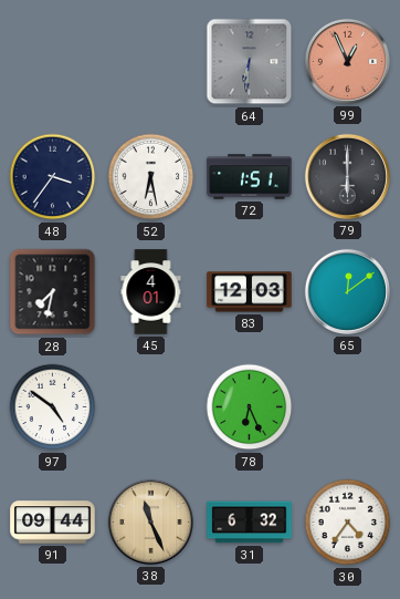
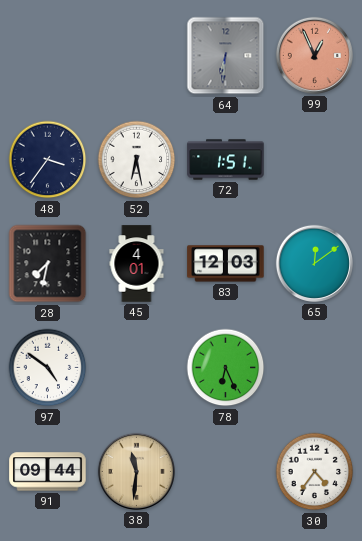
79: 6:00 -> none
38: 11:26 -> 11:31
31: 6:32 -> none
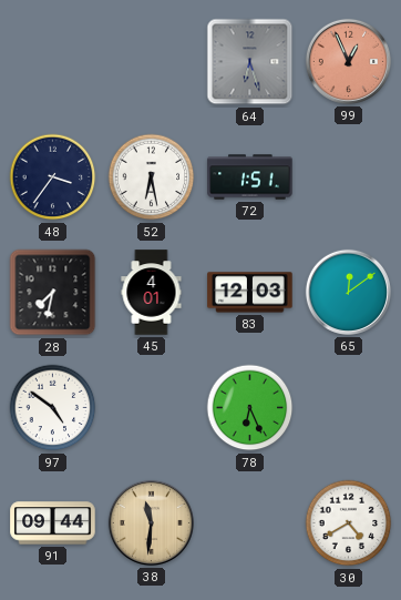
64: 6:31 -> 6:27
30: 4:36 -> 4:40
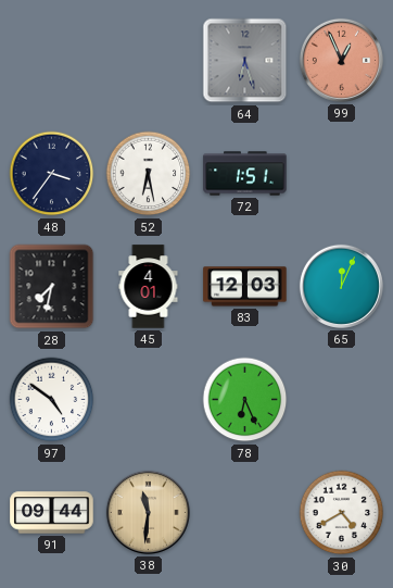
65: 12:09 -> 12:04
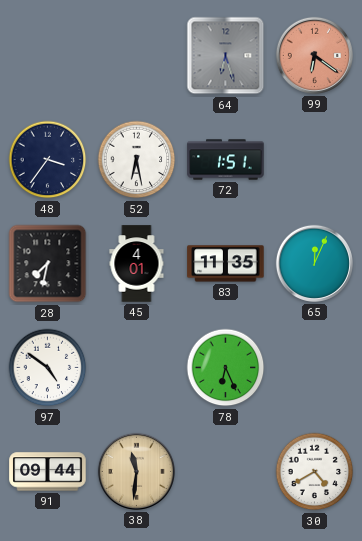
99: 12:56 -> 6:21
83: 12:03 -> 11:35
